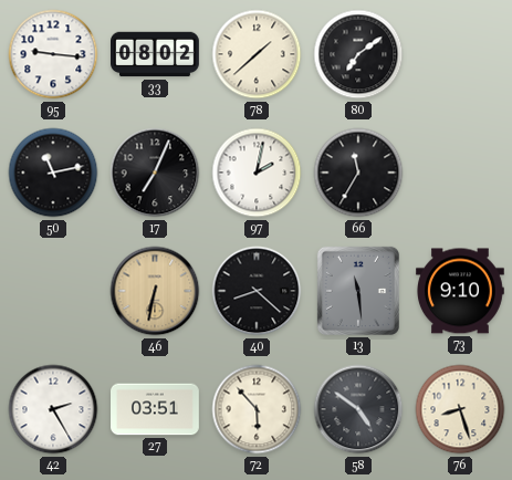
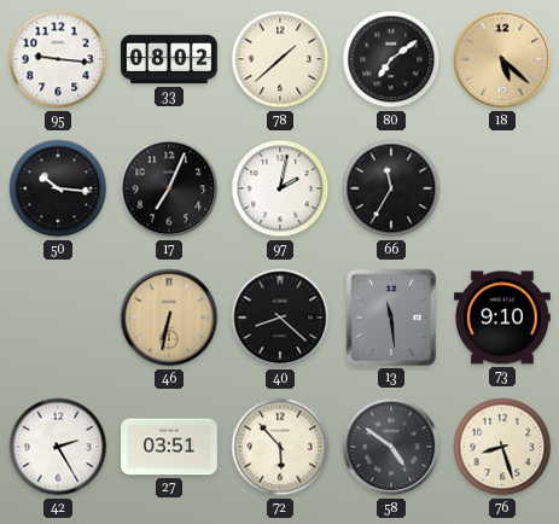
18: none -> 5:22
50: 11:13 -> 10:16
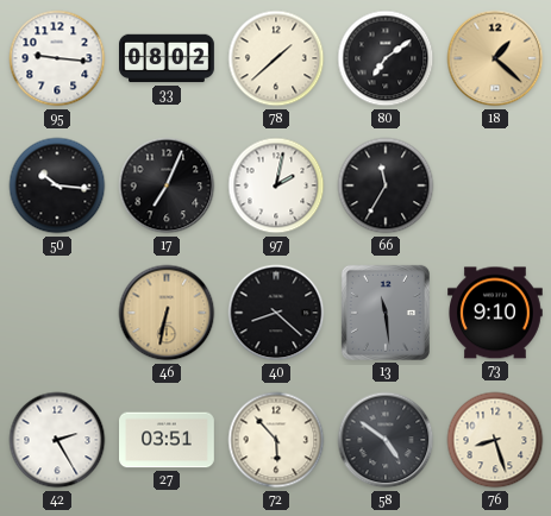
18: 5:22 -> 1:22
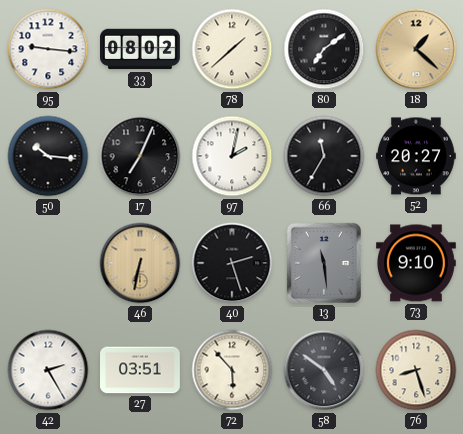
52: none -> 20:27
40: 8:22 -> 2:27
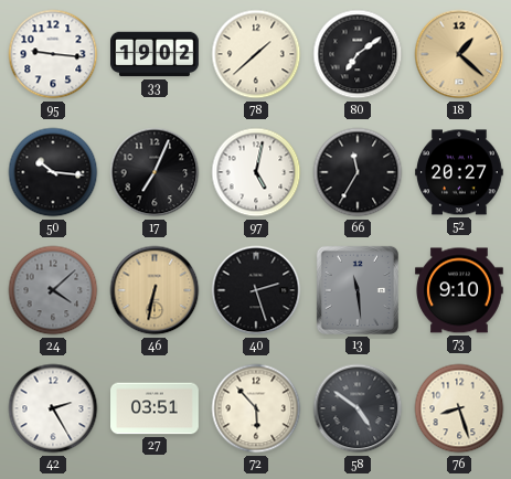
33: 08:02 -> 19:02
97: 2:02 -> 5:02
24: none -> 4:08
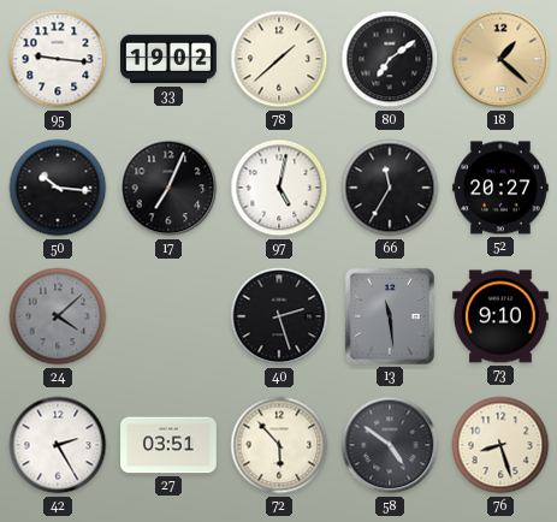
46: 6:32 -> none
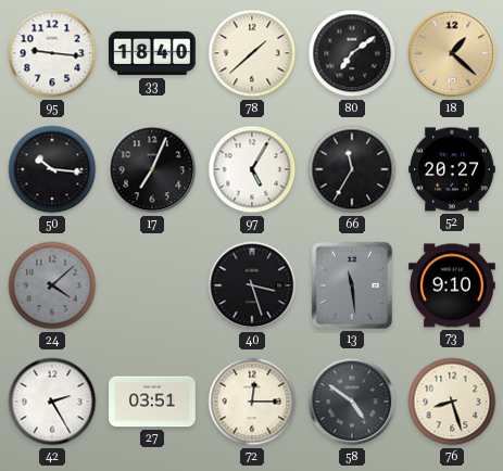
33: 19:02 -> 18:40
97: 5:02 -> 5:05
40: 2:27 -> 3:27
72: 5:53 -> 12:15
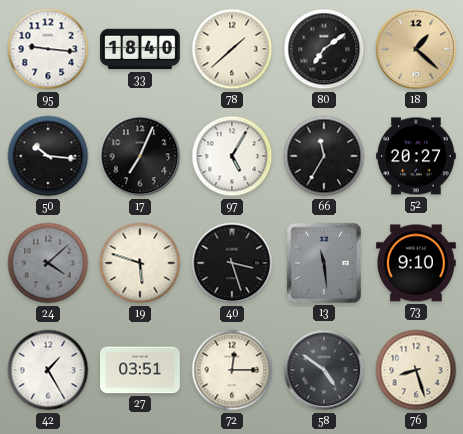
19: none -> 5:48
42: 2:25 -> 1:25
